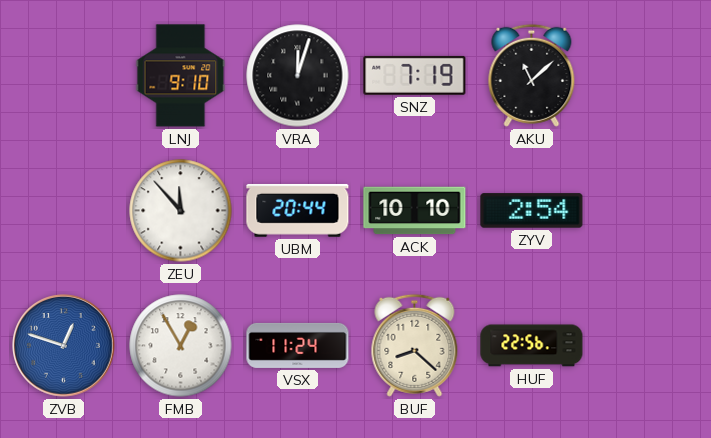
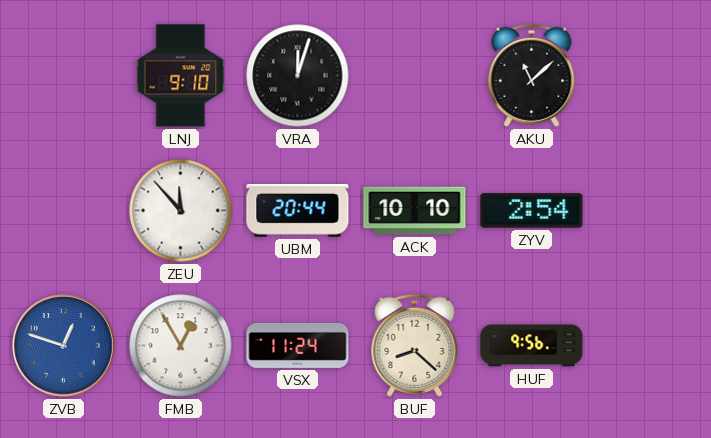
SNZ: 7:19 -> none
HUF: 22:56 -> 9:56
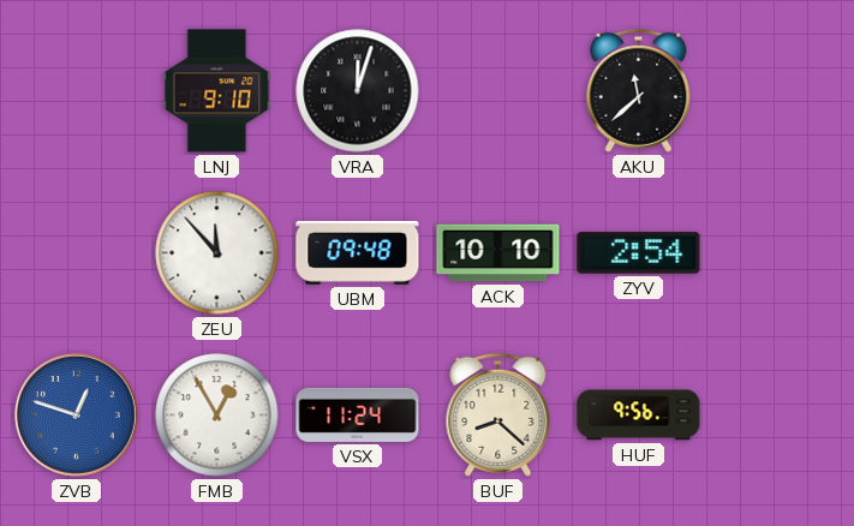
AKU: 11:08 -> 11:38
UBM: 20:44 -> 09:48
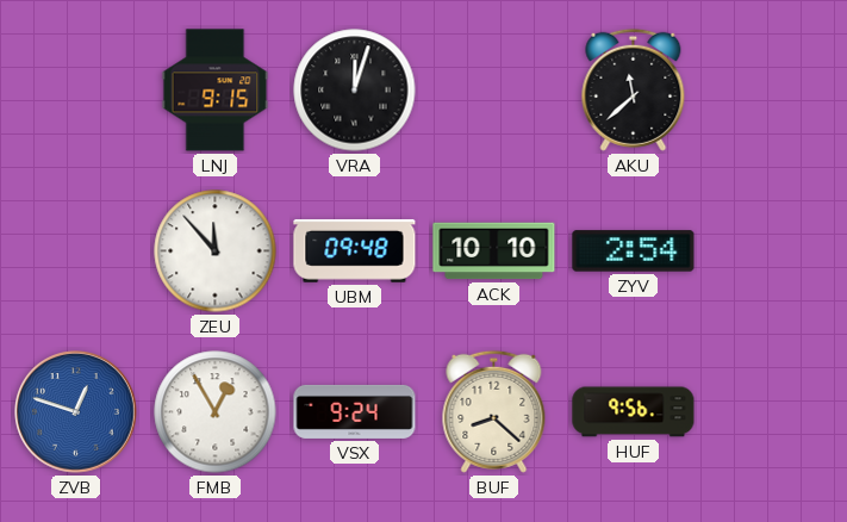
LNJ: 9:10 -> 9:15
VSX: 11:24 -> 9:24
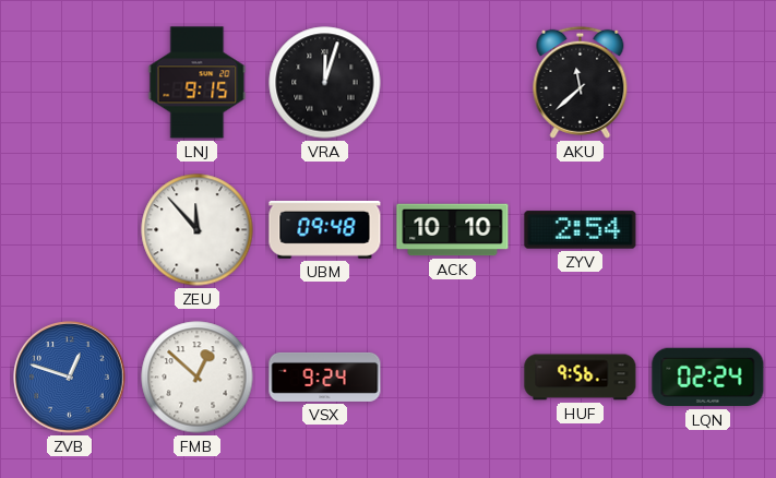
FMB: 12:55 -> 12:52
BUF: 8:22 -> none
LQN: none -> 02:24
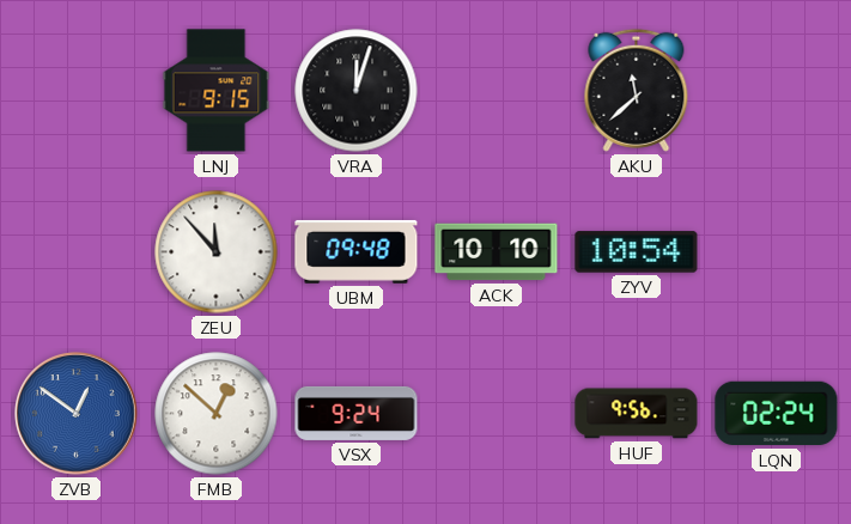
ZYV: 2:54 -> 10:54
ZVB: 12:48 -> 12:51
